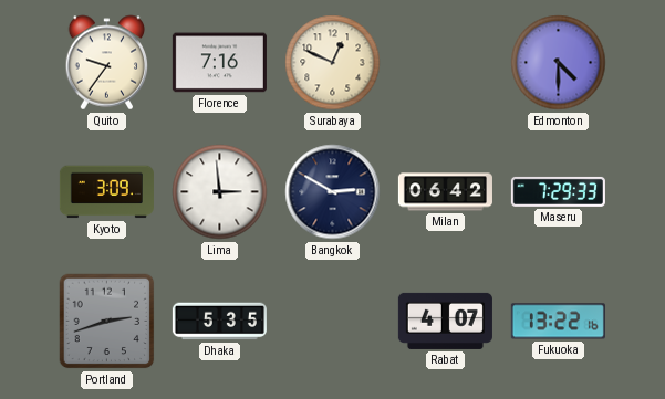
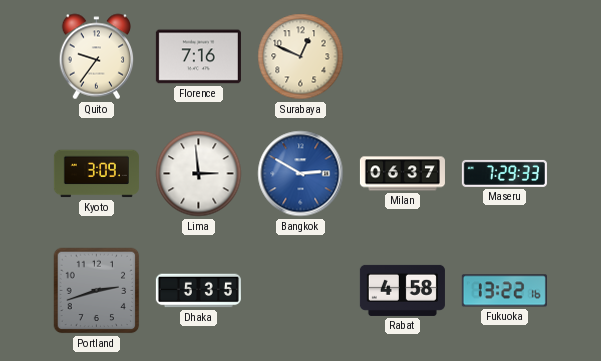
Edmonton: 4:30 -> none
Bangkok dial: navy -> blue
Milan: 06:42 -> 06:37
Rabat: 4:07 -> 4:58
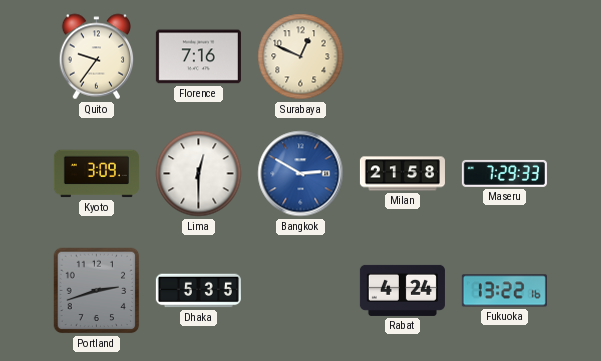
Lima: 2:59 -> 12:30
Milan: 06:37 -> 21:58
Rabat: 4:58 -> 4:24
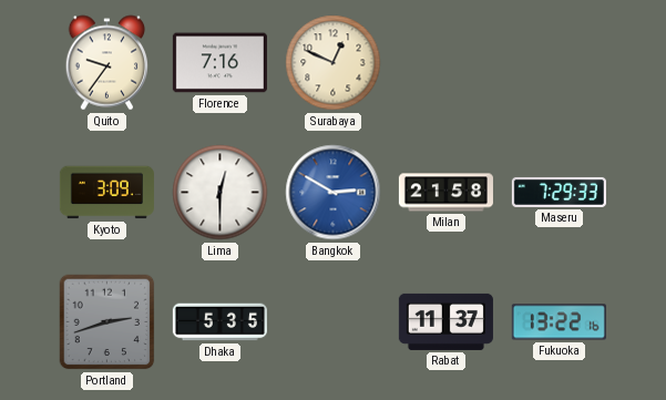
Rabat: 4:24 -> 11:37
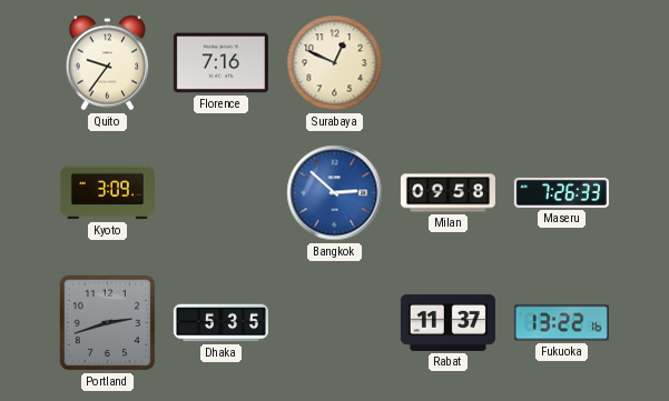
Lima: 12:30 -> none
Bangkok: 2:50 -> 2:52
Milan: 21:58 -> 09:58
Maseru: 7:29 -> 7:26
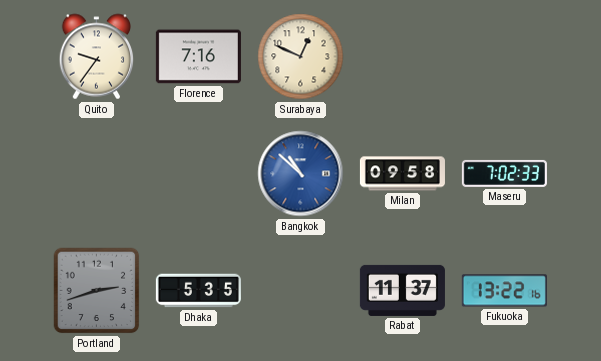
Kyoto: 3:09 -> none
Bangkok: 2:52 -> 10:52
Maseru: 7:26 -> 7:02
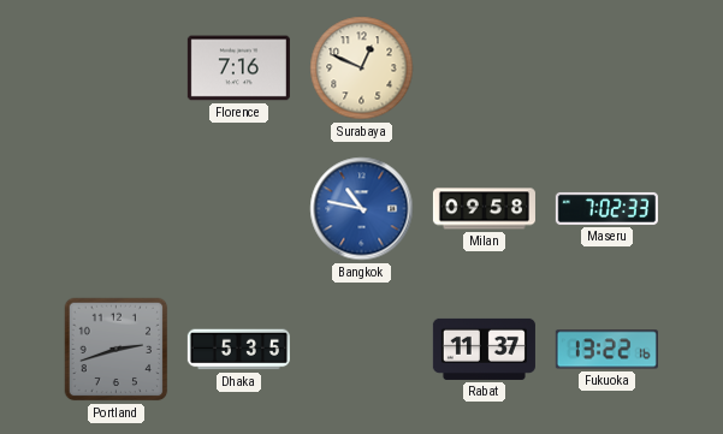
Quito: 9:36 -> none
Bangkok: 10:52 -> 10:47
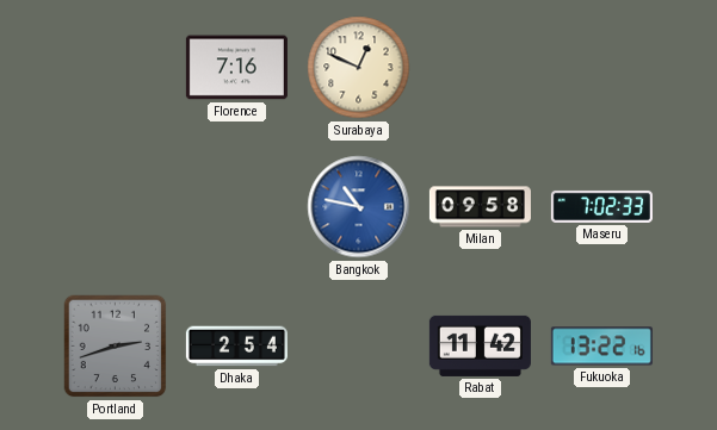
Dhaka: 5:35 -> 2:54
Rabat: 11:37 -> 11:42
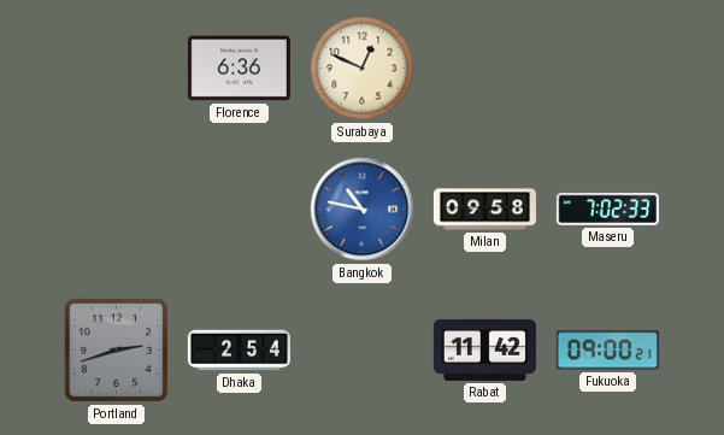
Florence: 7:16 -> 6:36
Fukuoka: 13:22 -> 09:00
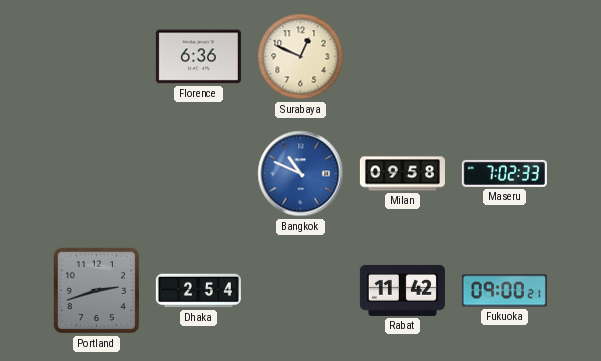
Bangkok: 10:47 -> 10:49
